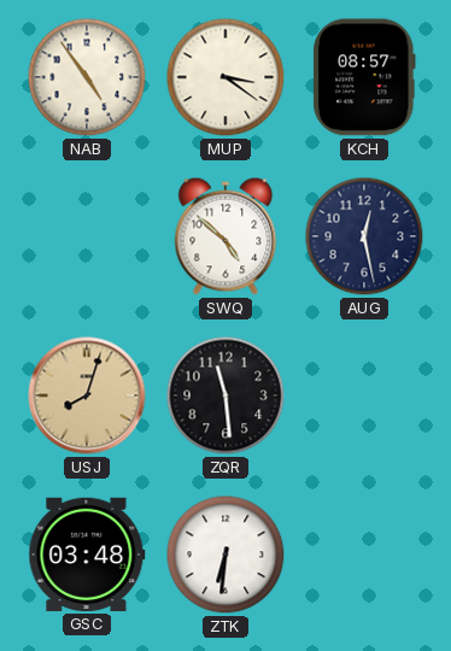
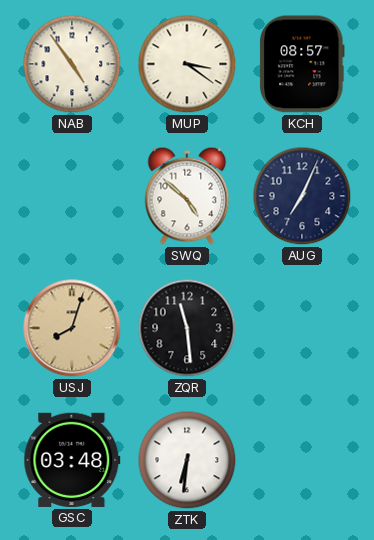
AUG: 12:28 -> 7:04
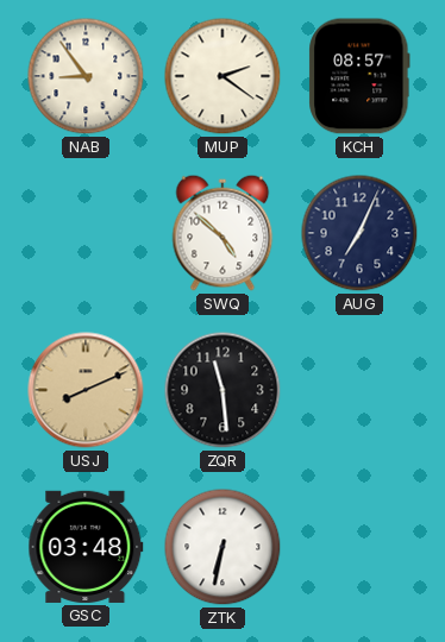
NAB: 4:54 -> 8:54
MUP: 3:21 -> 2:21
USJ: 8:03 -> 8:11
ZTK: 6:31 -> 6:32
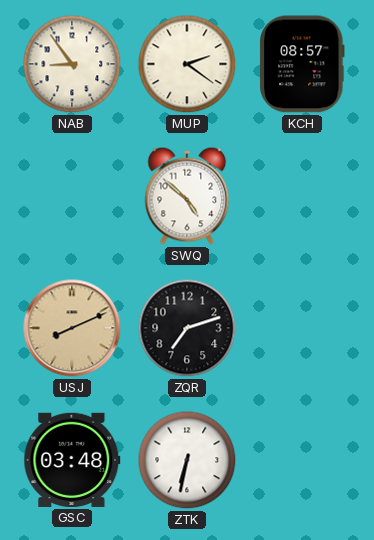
AUG: 7:04 -> none
ZQR: 11:29 -> 7:12
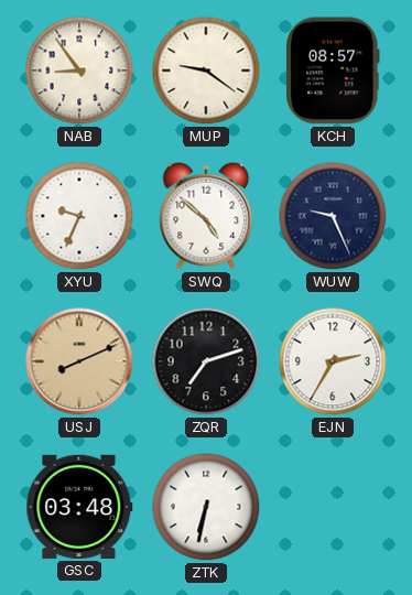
MUP: 2:21 -> 9:21
XYU: none -> 9:34
WUW: none -> 9:26
EJN: none -> 2:35
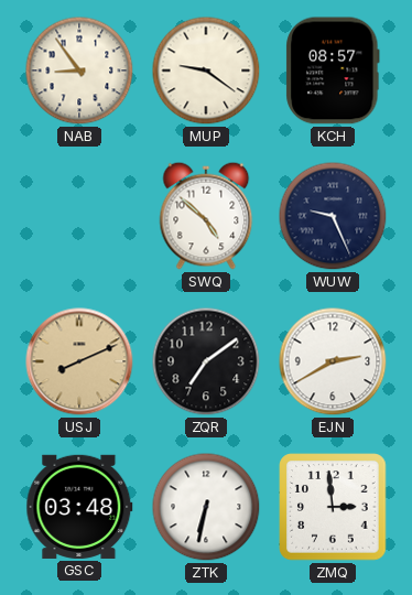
XYU: 9:34 -> none
ZQR: 7:12 -> 7:09
EJN: 2:35 -> 2:40
ZMQ: none -> 2:59
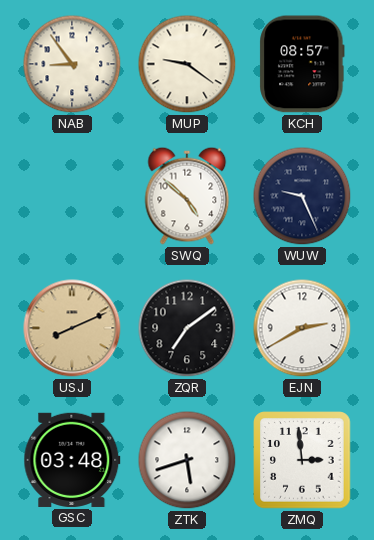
ZTK: 6:32 -> 5:42
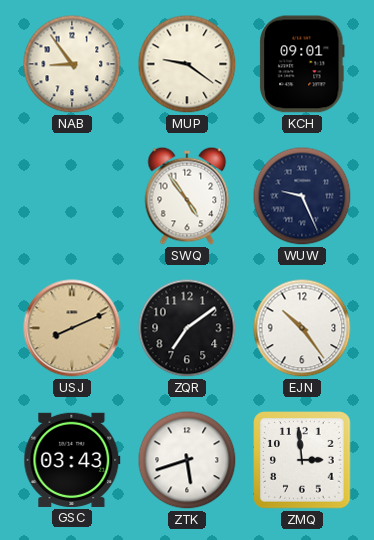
KCH: 08:57 -> 09:01
SWQ: 4:52 -> 4:54
EJN: 2:40 -> 10:24
GSC: 03:48 -> 03:43
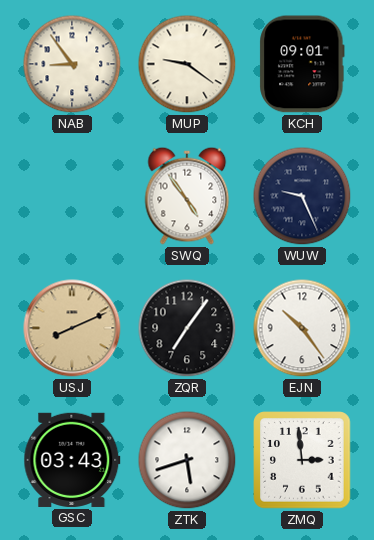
ZQR: 7:09 -> 7:06
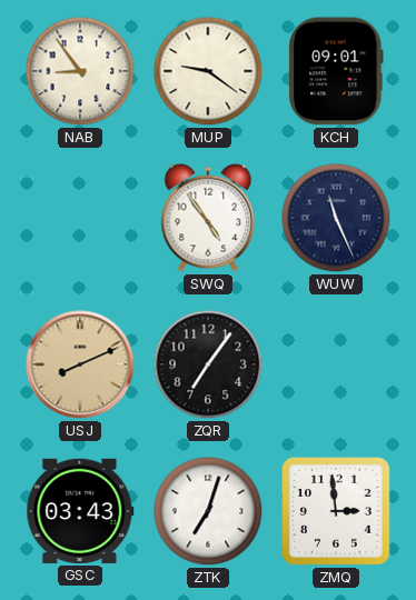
WUW: 9:26 -> 11:26
EJN: 10:24 -> none
ZTK: 5:42 -> 7:03
